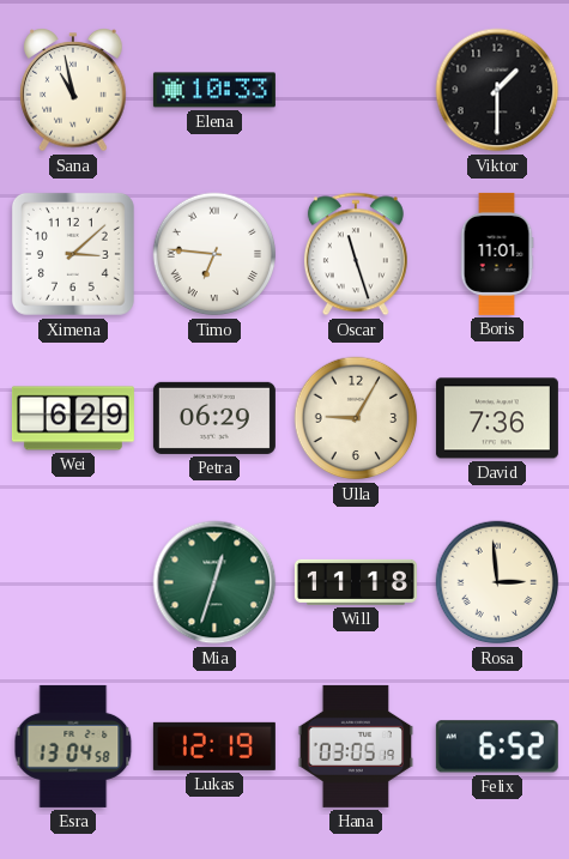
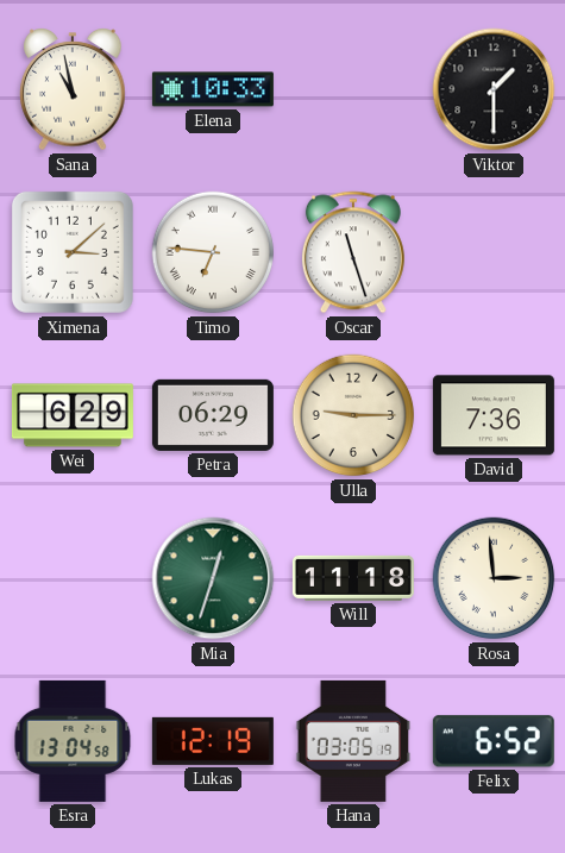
Boris: 11:01 -> none
Ulla: 9:05 -> 9:15
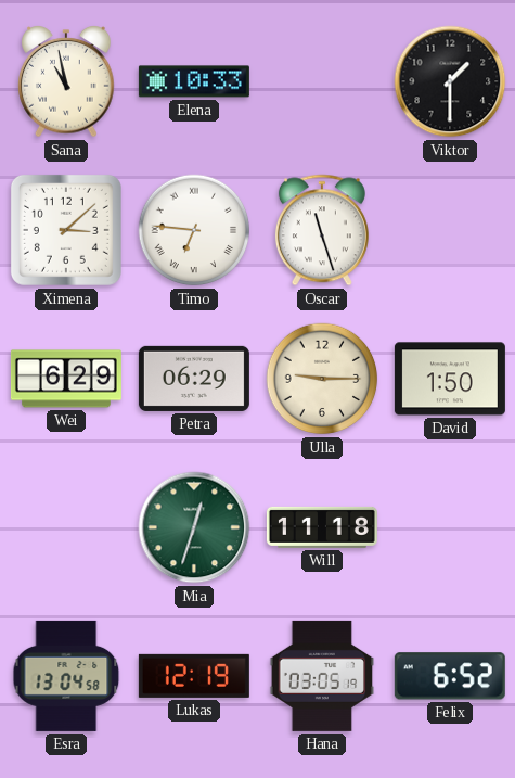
David: 7:36 -> 1:50
Rosa: 2:59 -> none
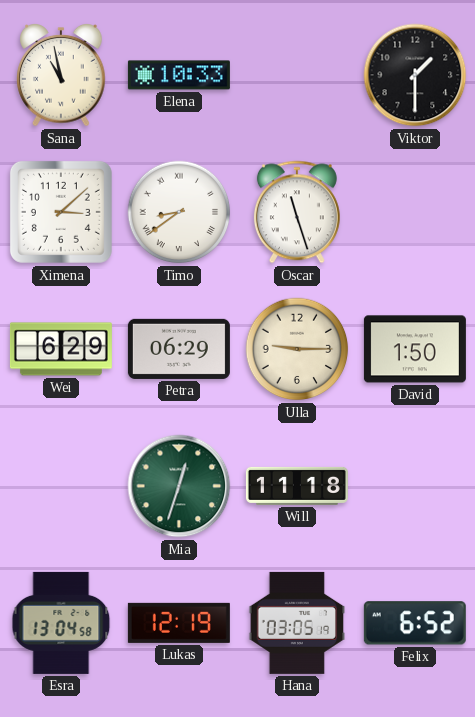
Timo: 6:46 -> 8:39
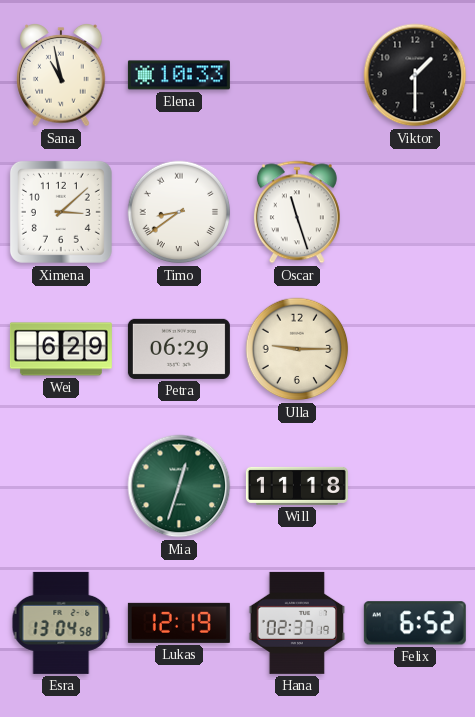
David: 1:50 -> none
Hana: 03:05 -> 02:37
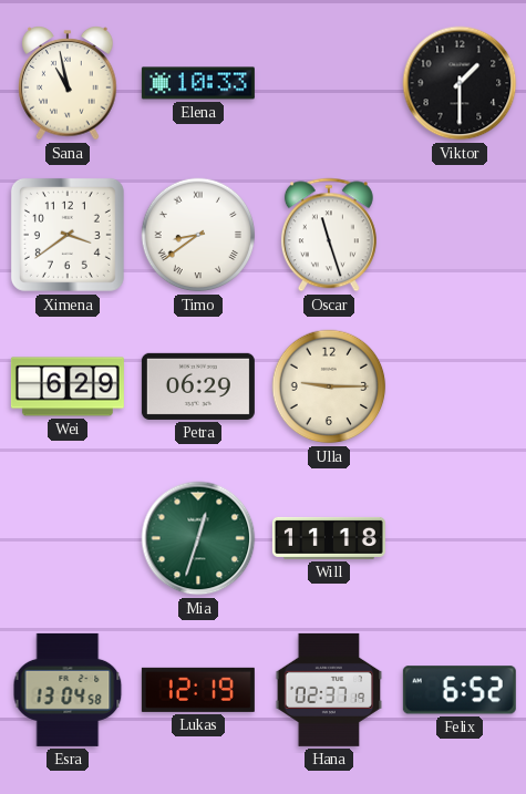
Ximena: 3:08 -> 3:39
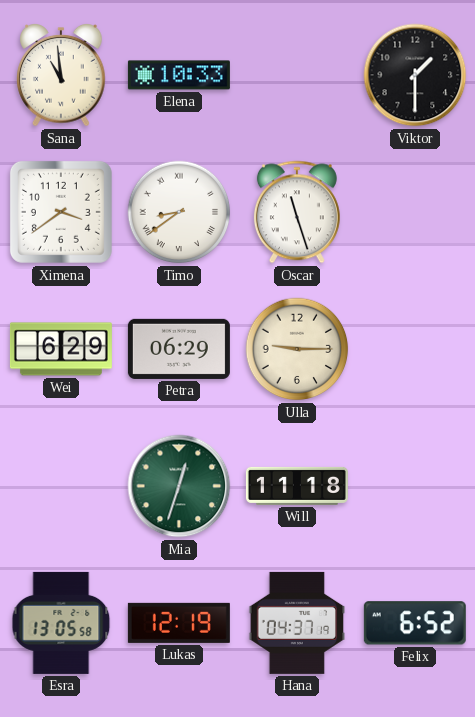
Sana: 10:58 -> 10:59
Esra: 13:04 -> 13:05
Hana: 02:37 -> 04:37
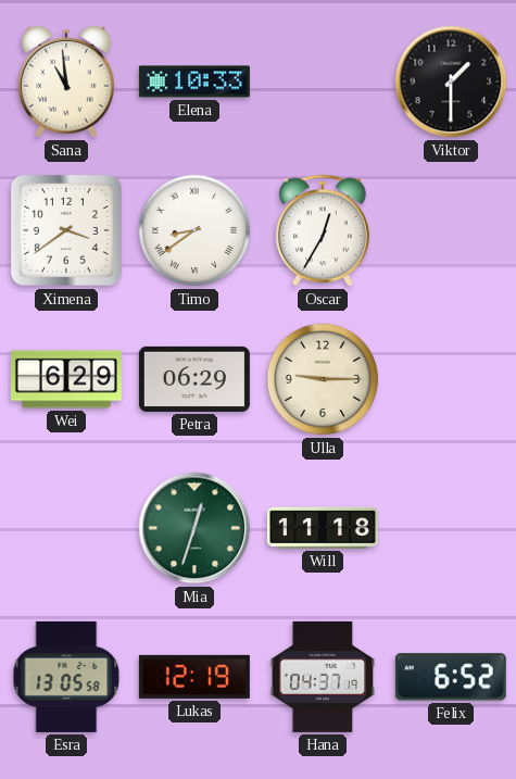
Oscar: 11:27 -> 12:35
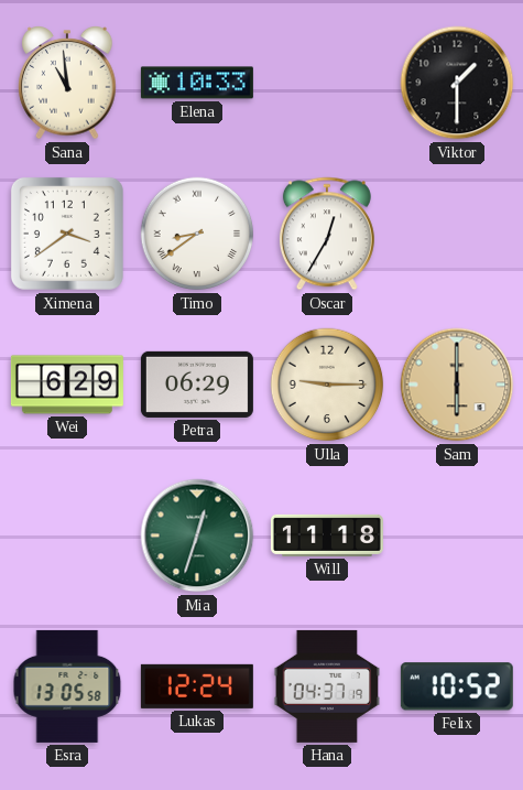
Sam: none -> 6:00
Lukas: 12:19 -> 12:24
Felix: 6:52 -> 10:52
